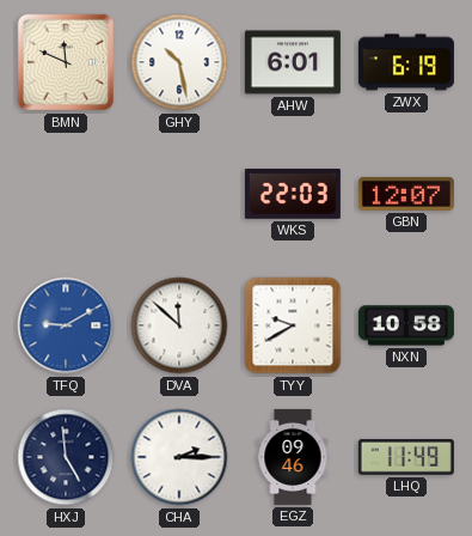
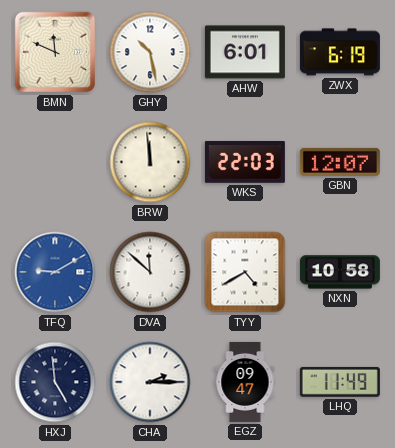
BRW: none -> 11:59
TYY: 9:40 -> 4:40
EGZ: 09:46 -> 09:47
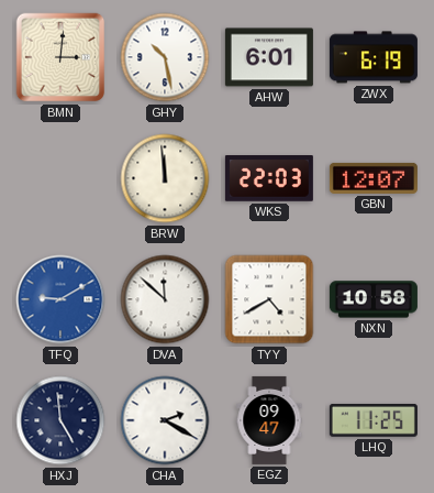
BMN: 11:49 -> 3:01
CHA: 2:15 -> 2:20
LHQ: 11:49 -> 11:25
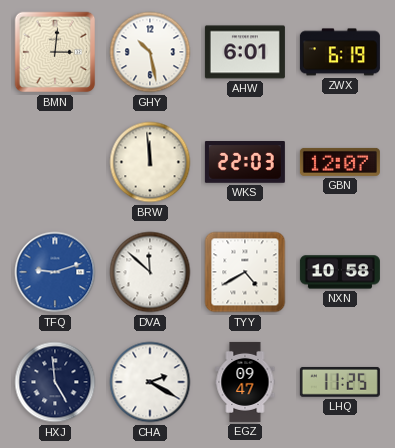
TFQ: 9:10 -> 9:12
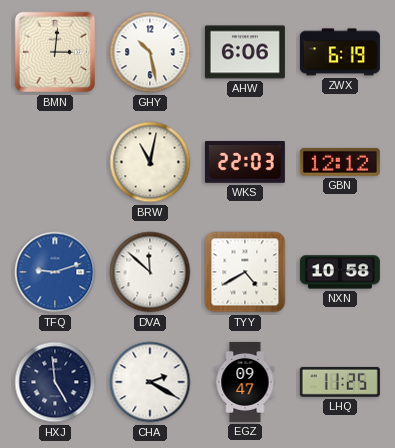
AHW: 6:01 -> 6:06
BRW: 11:59 -> 11:02
GBN: 12:07 -> 12:12
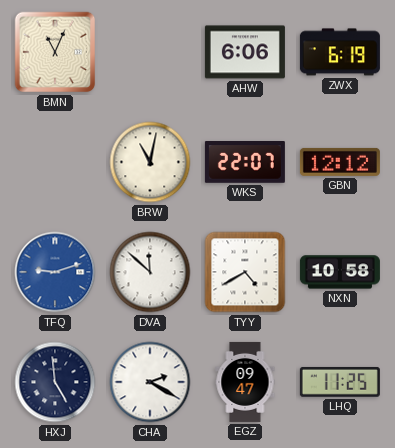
BMN: 3:01 -> 11:04
GHY: 10:28 -> none
WKS: 22:03 -> 22:07
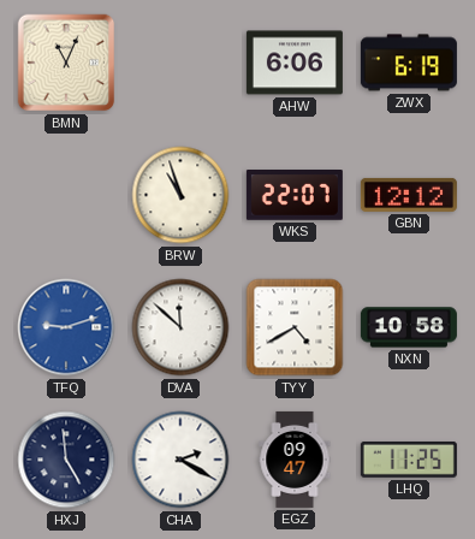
BRW: 11:02 -> 10:57
